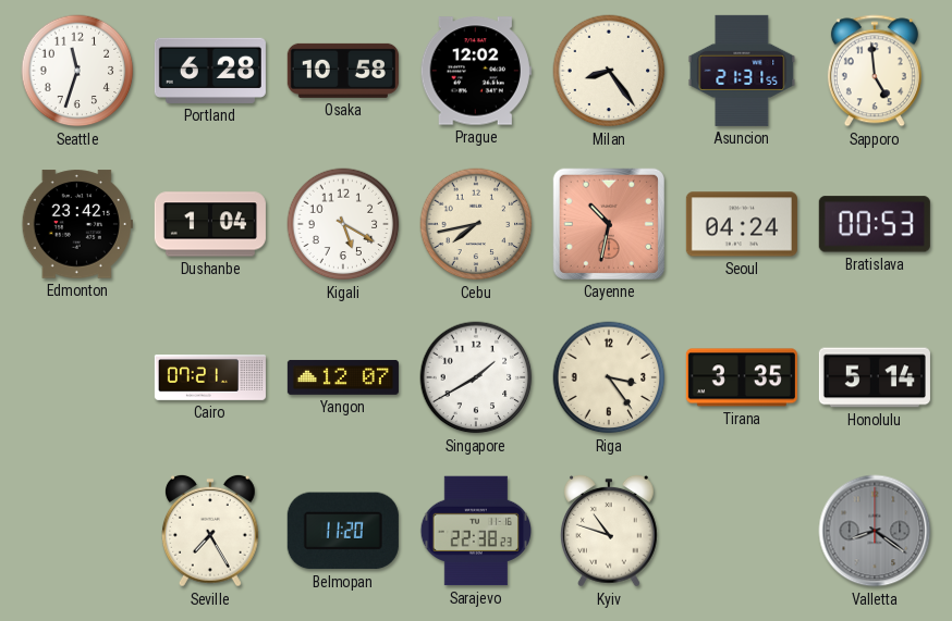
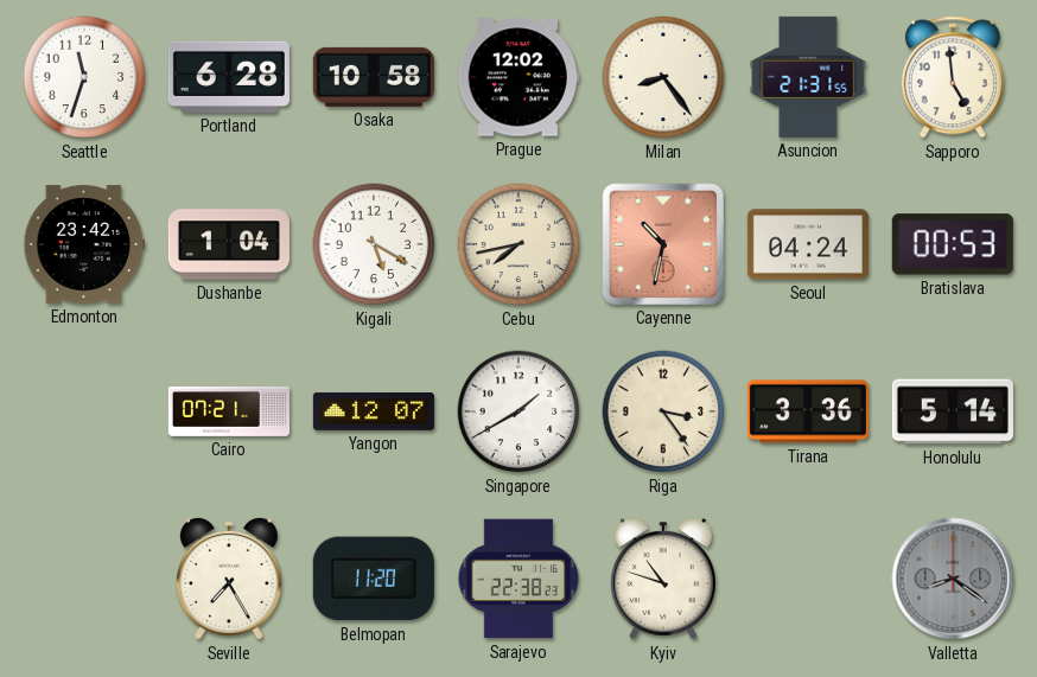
Tirana: 3:35 -> 3:36
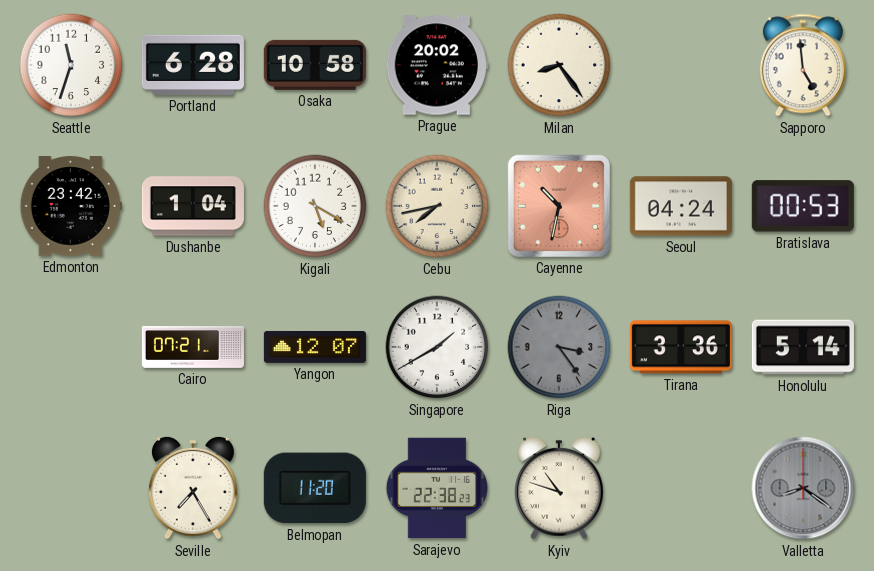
Prague: 12:02 -> 20:02
Asuncion: 21:31 -> none
Riga dial: cream -> grey
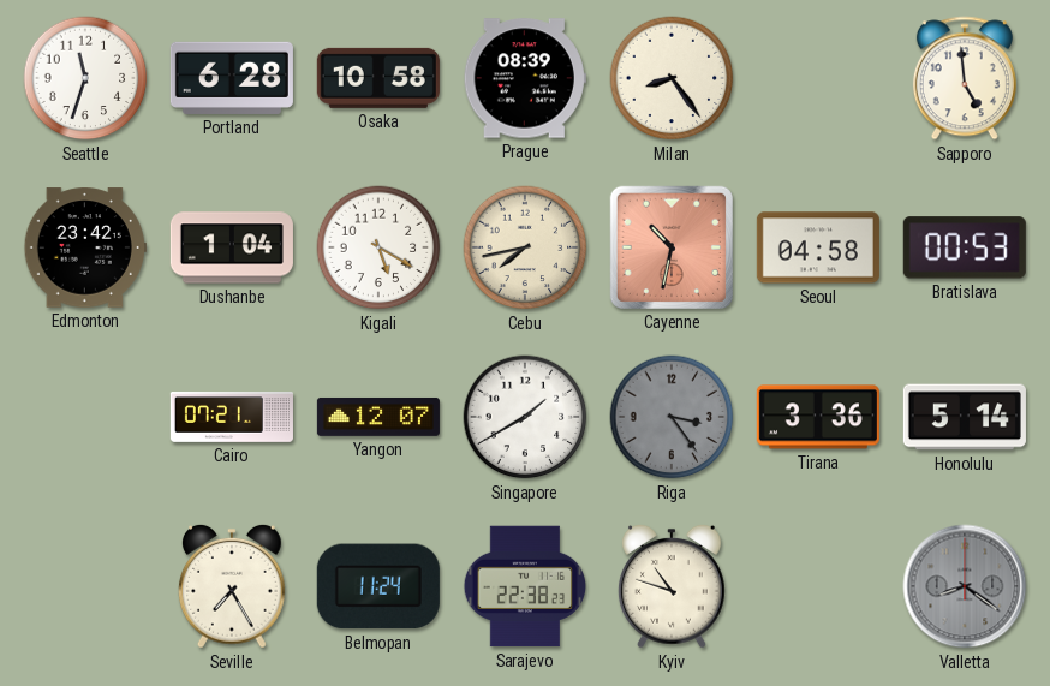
Prague: 20:02 -> 08:39
Seoul: 04:24 -> 04:58
Belmopan: 11:20 -> 11:24
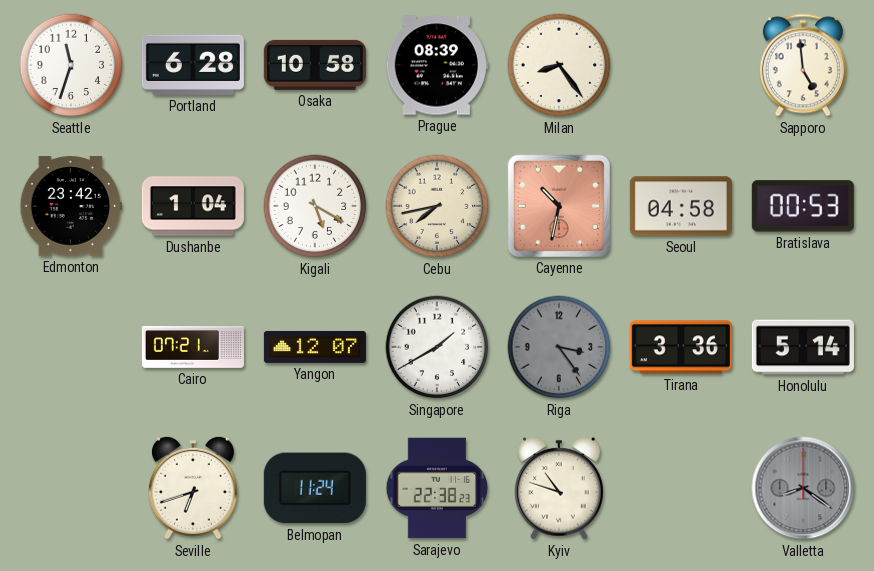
Seville: 7:25 -> 6:42
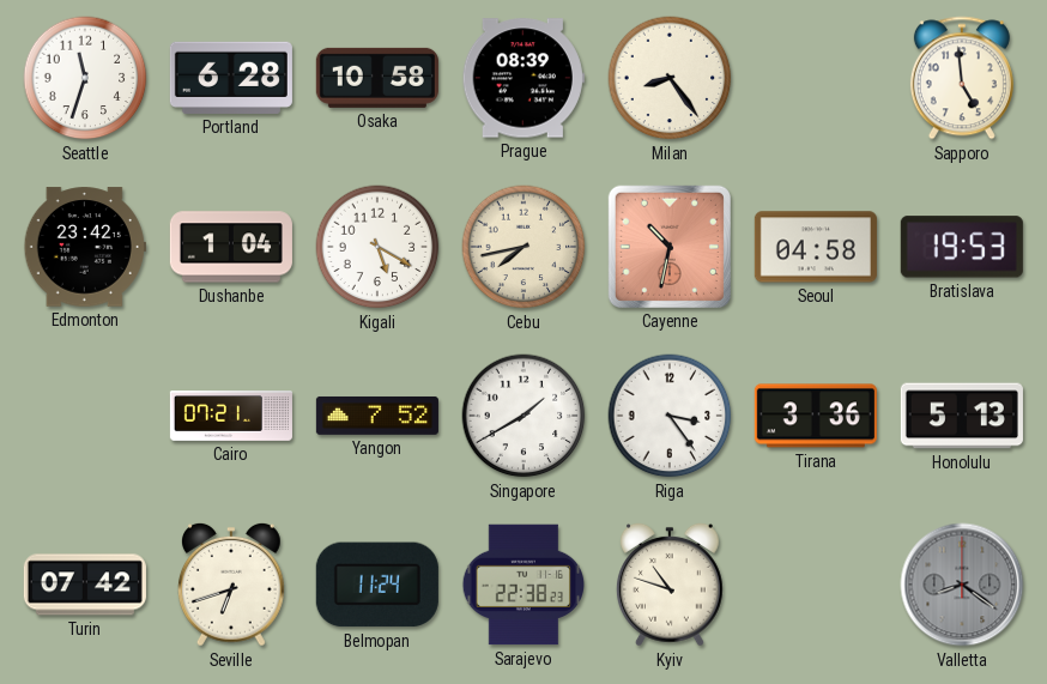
Bratislava: 00:53 -> 19:53
Yangon: 12:07 -> 7:52
Riga dial: grey -> white
Honolulu: 5:14 -> 5:13
Turin: none -> 07:42
